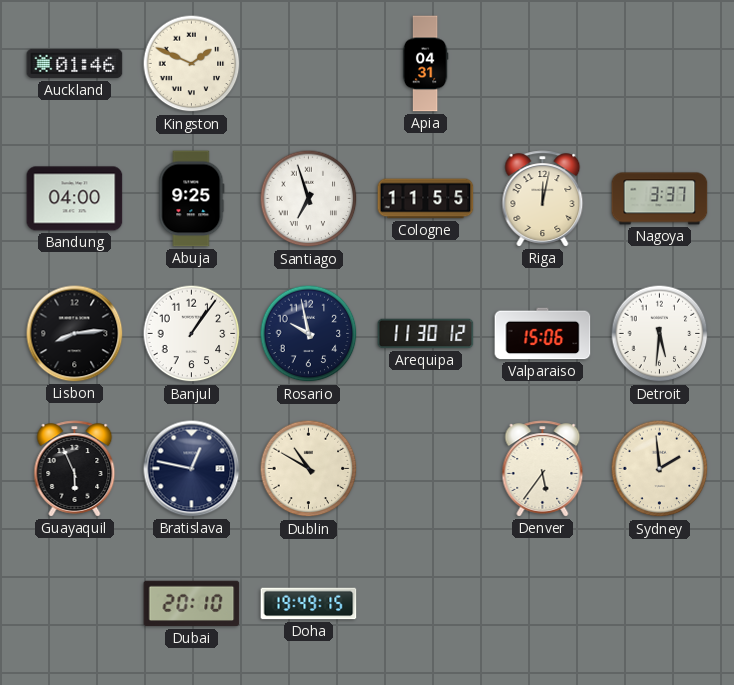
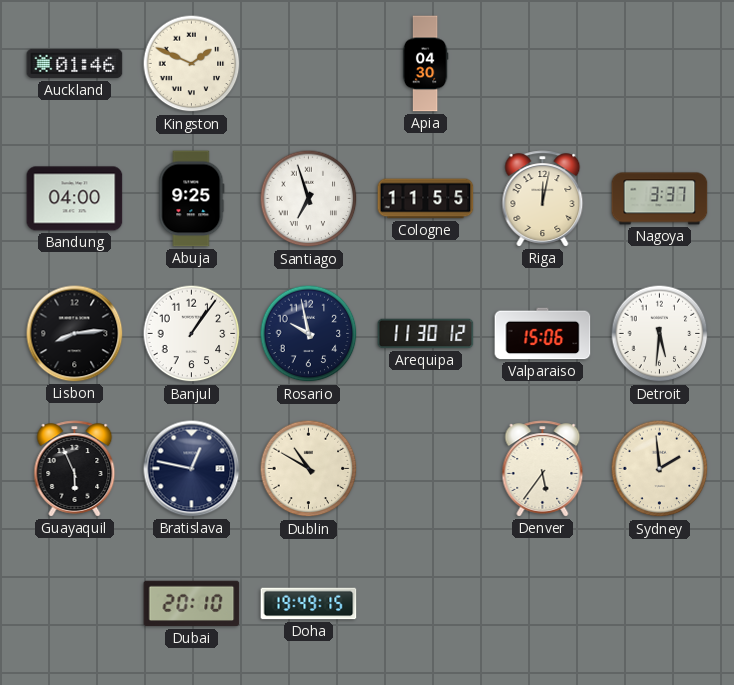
Apia: 04:31 -> 04:30
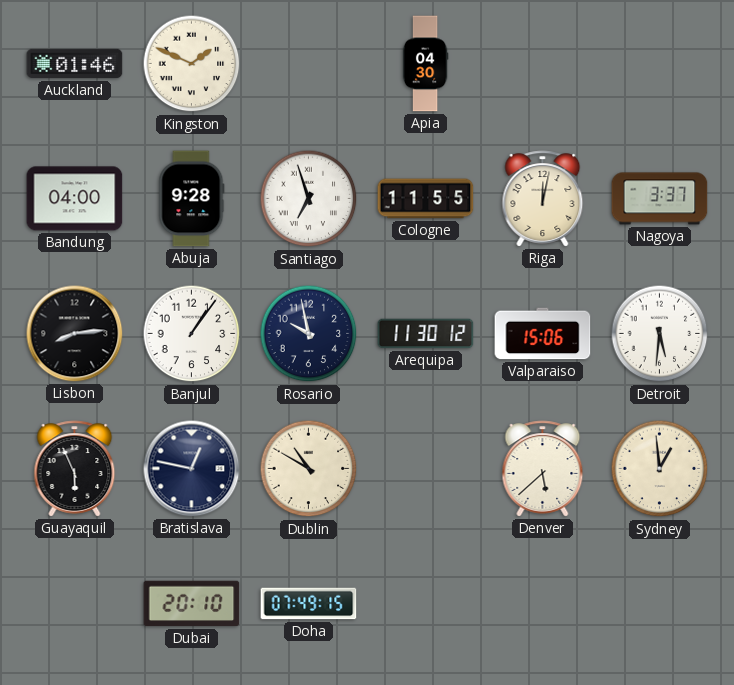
Abuja: 9:25 -> 9:28
Denver: 5:36 -> 5:38
Sydney: 1:59 -> 12:59
Doha: 19:49 -> 07:49
